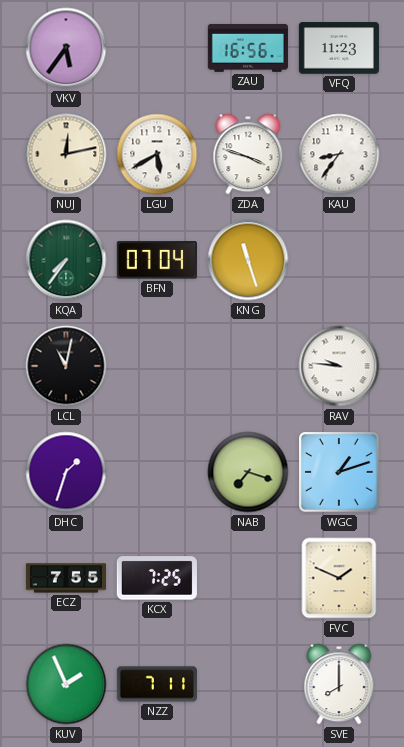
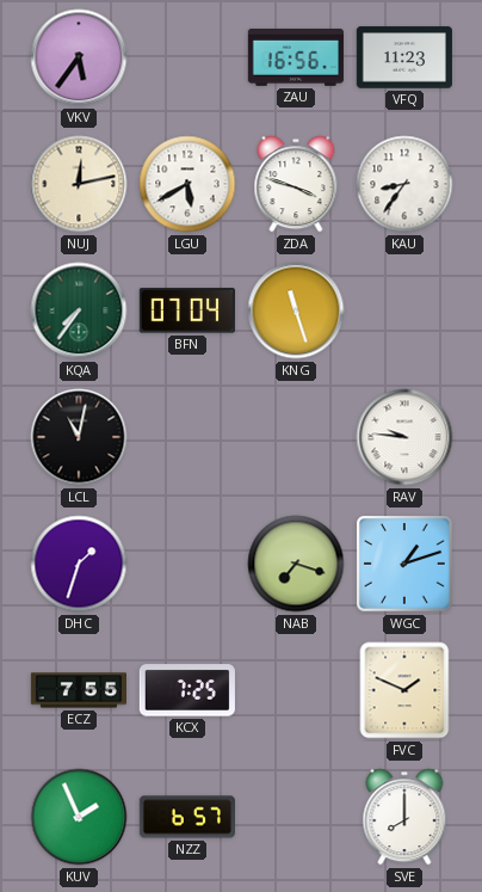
NZZ: 7:11 -> 6:57
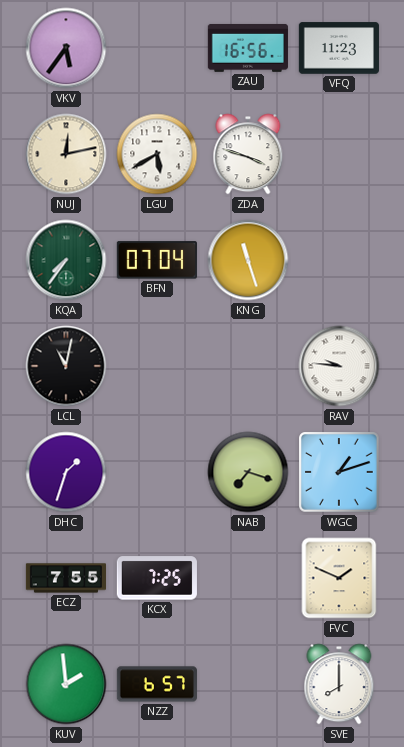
KAU: 8:36 -> none
KUV: 1:56 -> 1:59
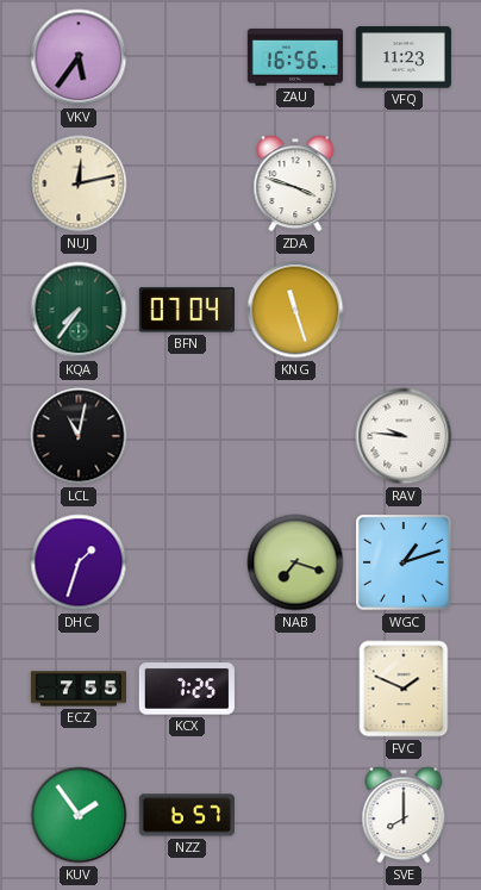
LGU: 5:40 -> none
KUV: 1:59 -> 1:54
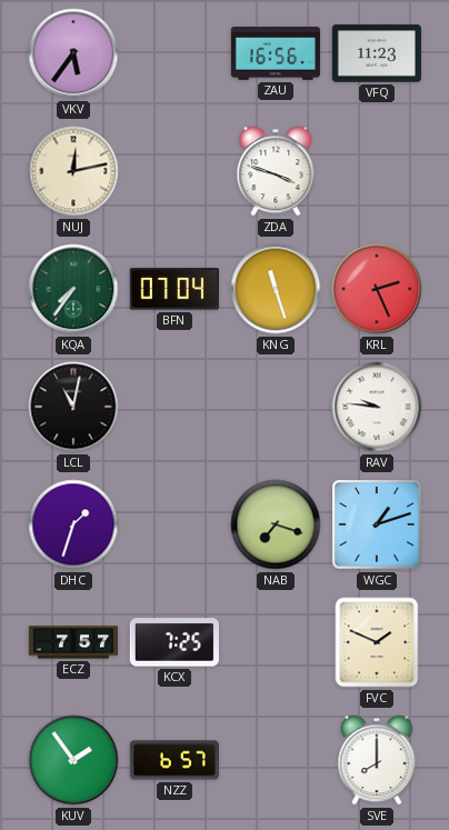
KRL: none -> 2:26
ECZ: 7:55 -> 7:57
